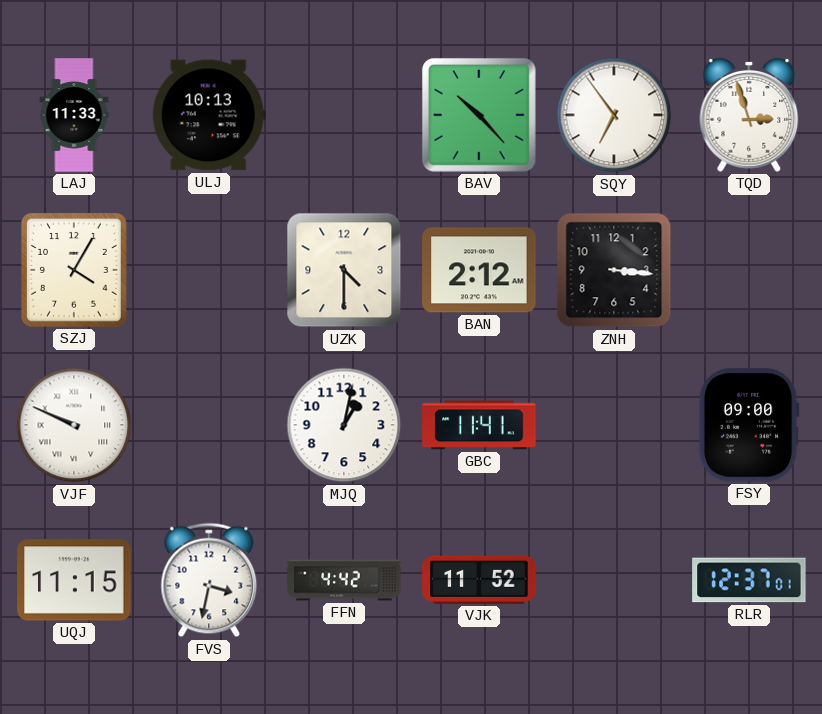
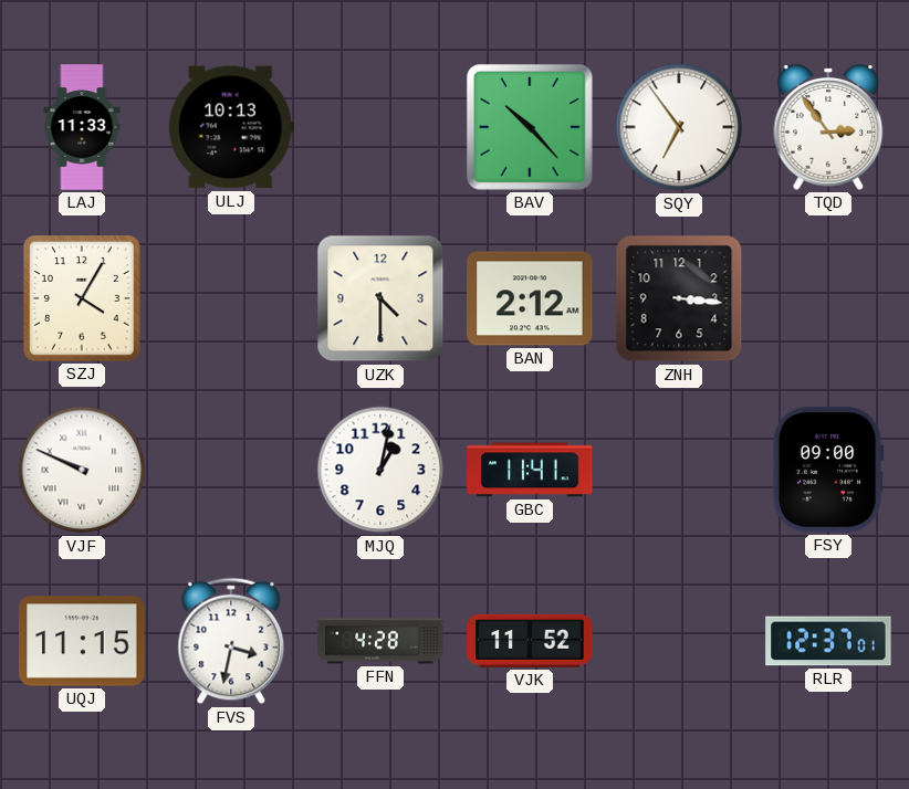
TQD: 2:57 -> 2:54
FFN: 4:42 -> 4:28
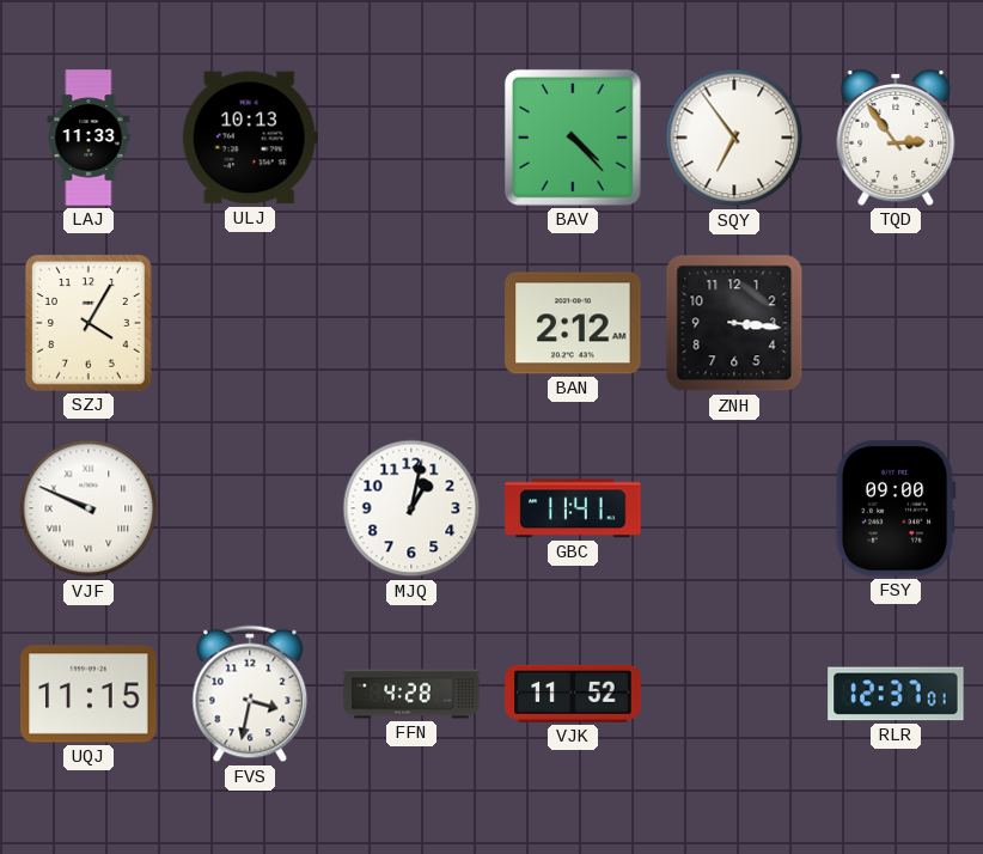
BAV: 10:23 -> 4:23
UZK: 4:30 -> none
